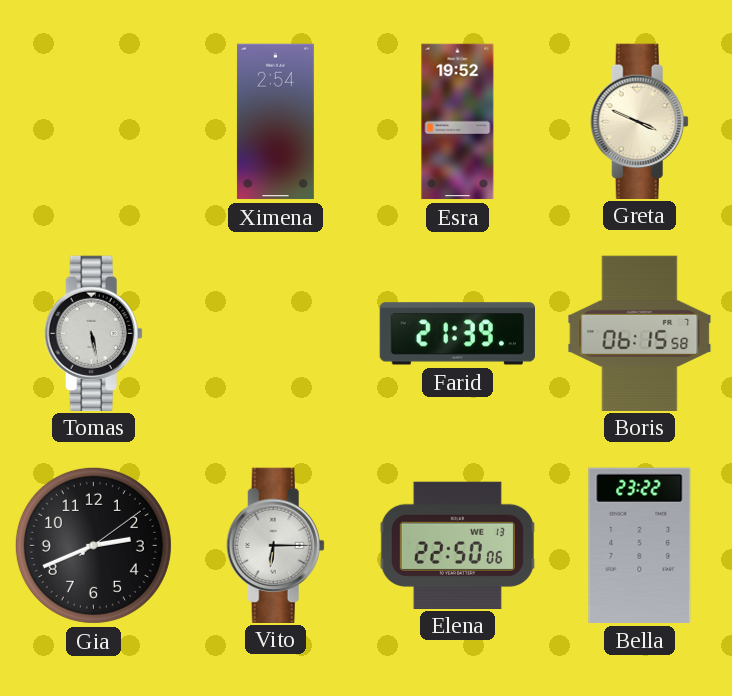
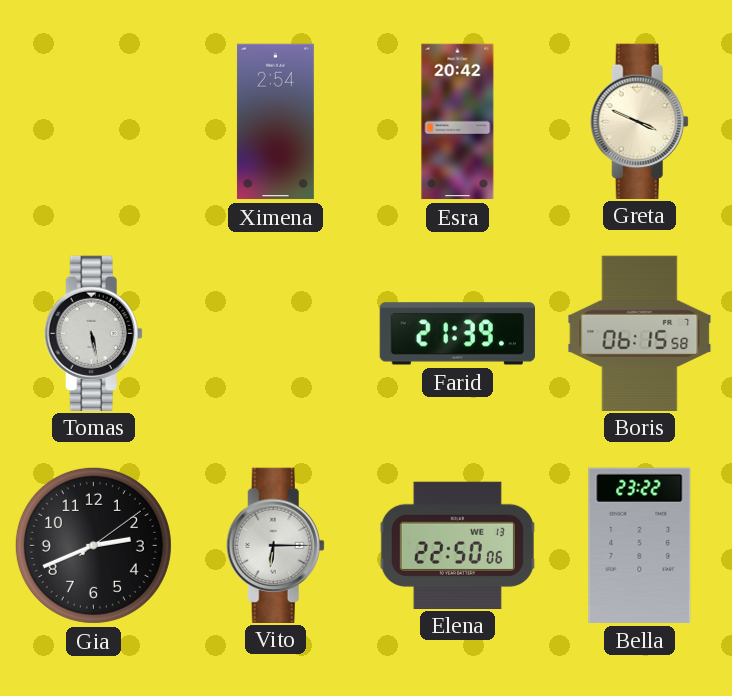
Esra: 19:52 -> 20:42
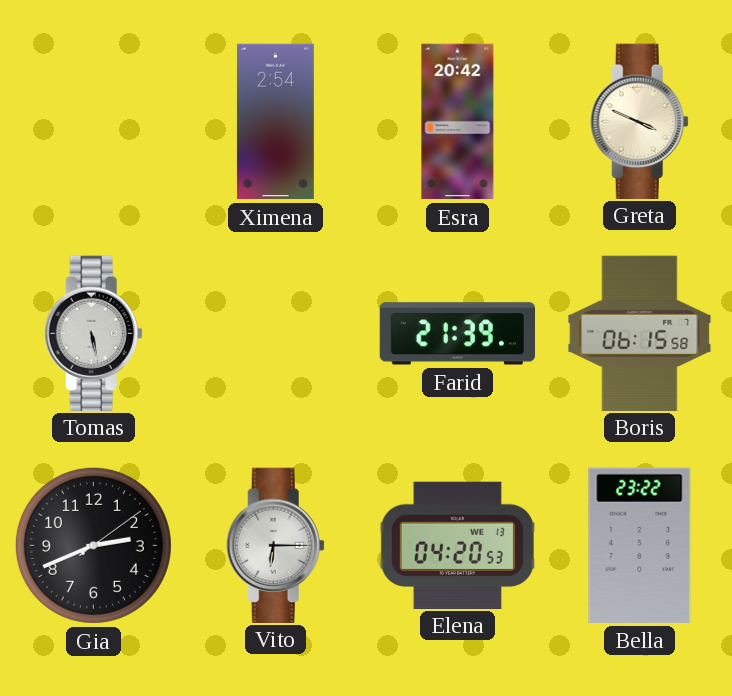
Elena: 22:50 -> 04:20
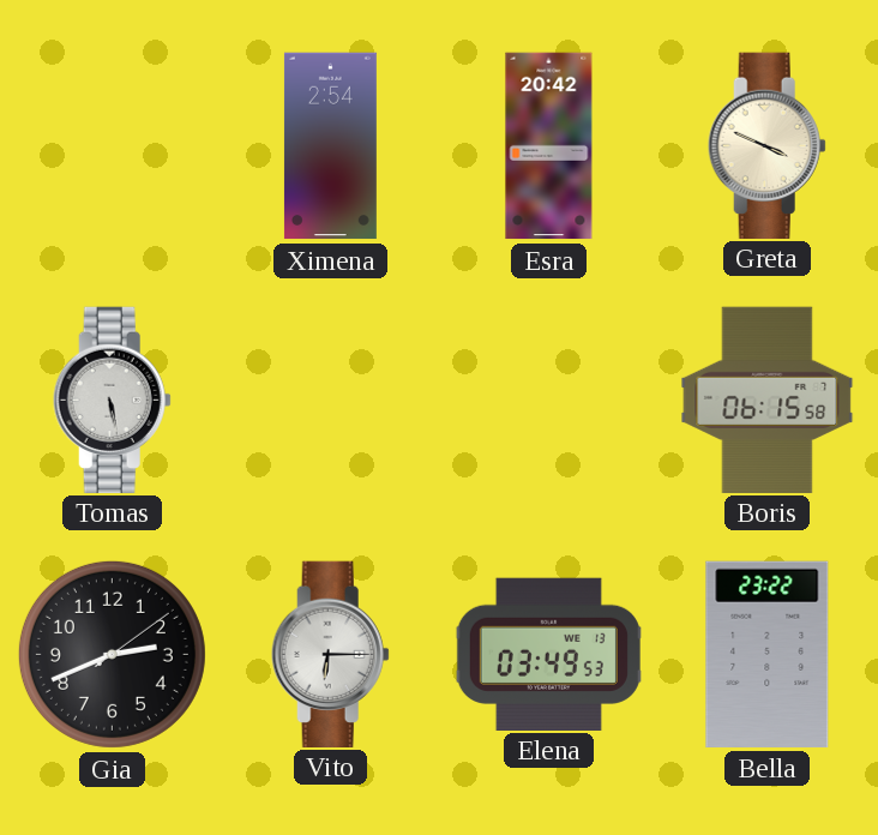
Farid: 21:39 -> none
Elena: 04:20 -> 03:49
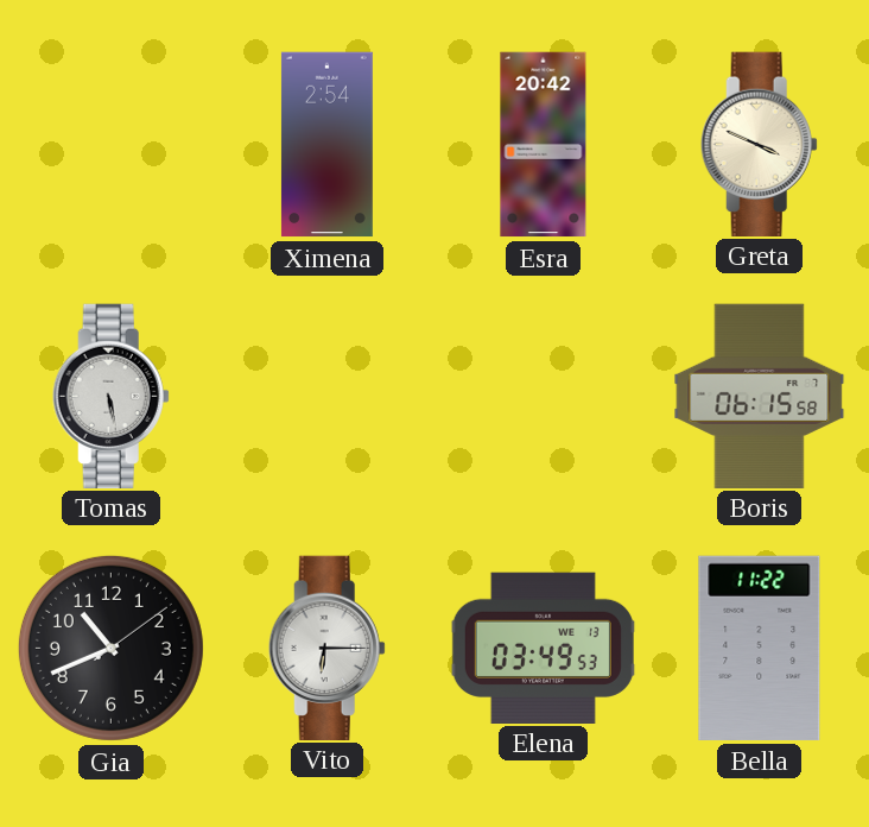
Gia: 2:41 -> 10:41
Bella: 23:22 -> 11:22
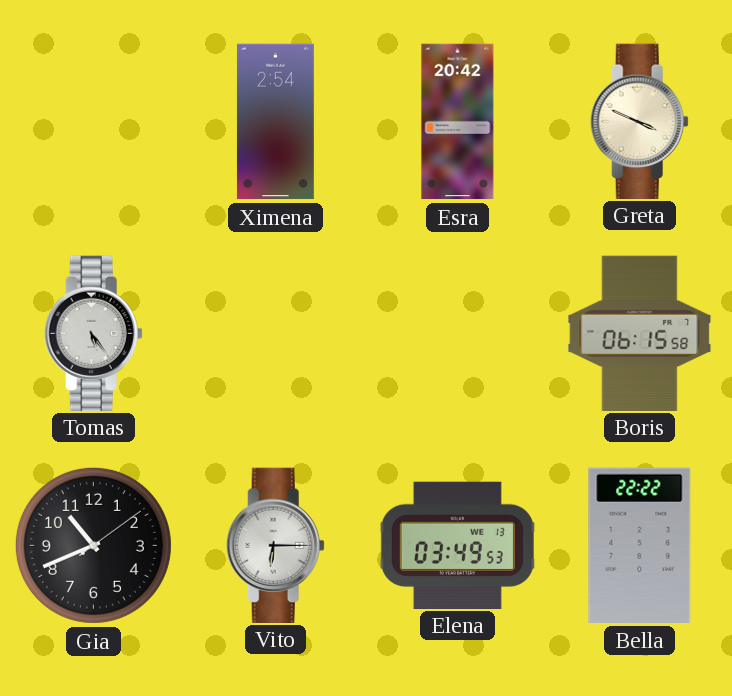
Tomas: 5:28 -> 5:24
Bella: 11:22 -> 22:22
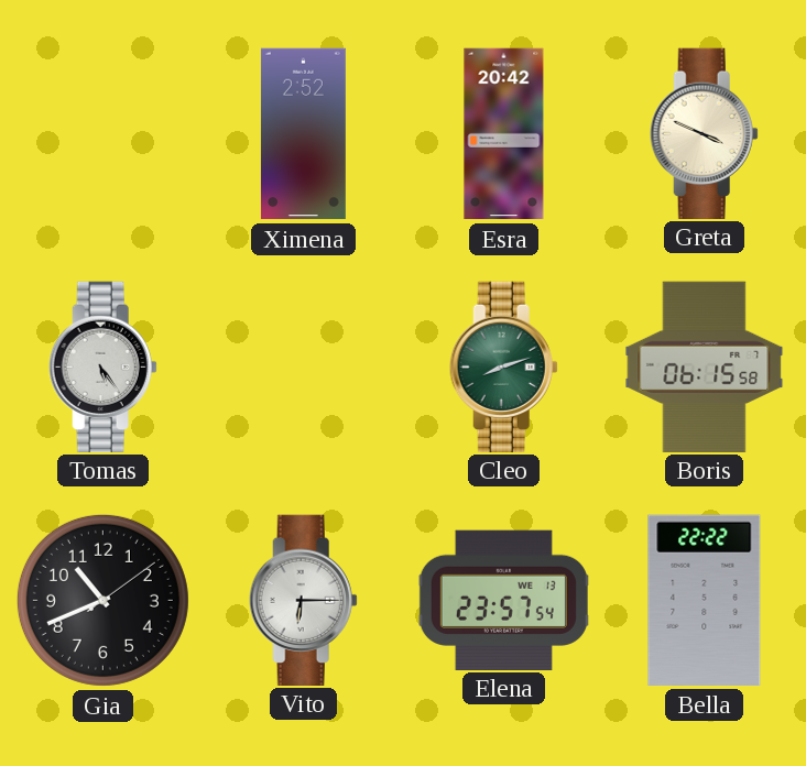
Ximena: 2:54 -> 2:52
Cleo: none -> 8:12
Elena: 03:49 -> 23:57
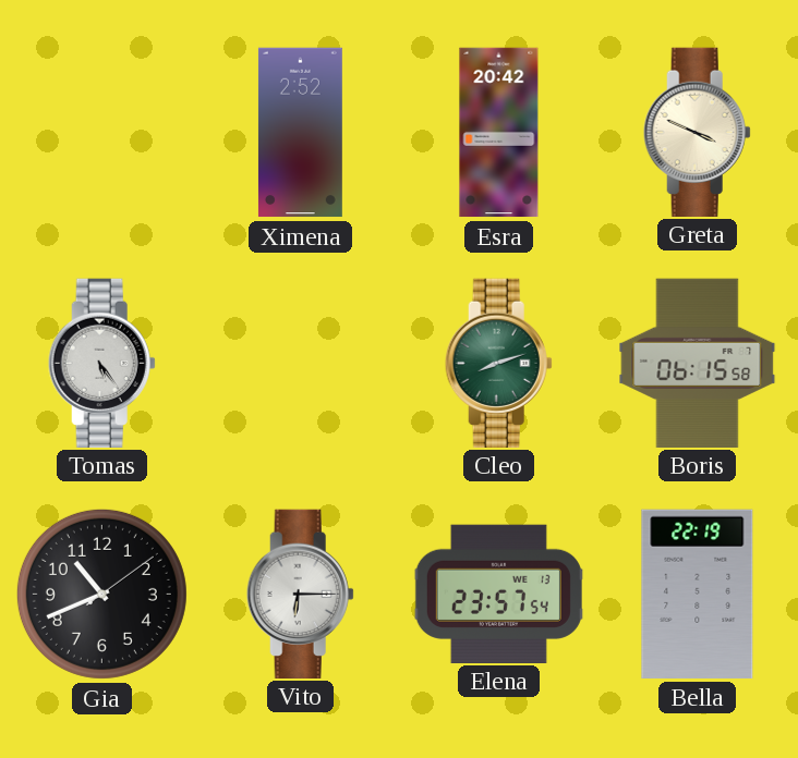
Bella: 22:22 -> 22:19
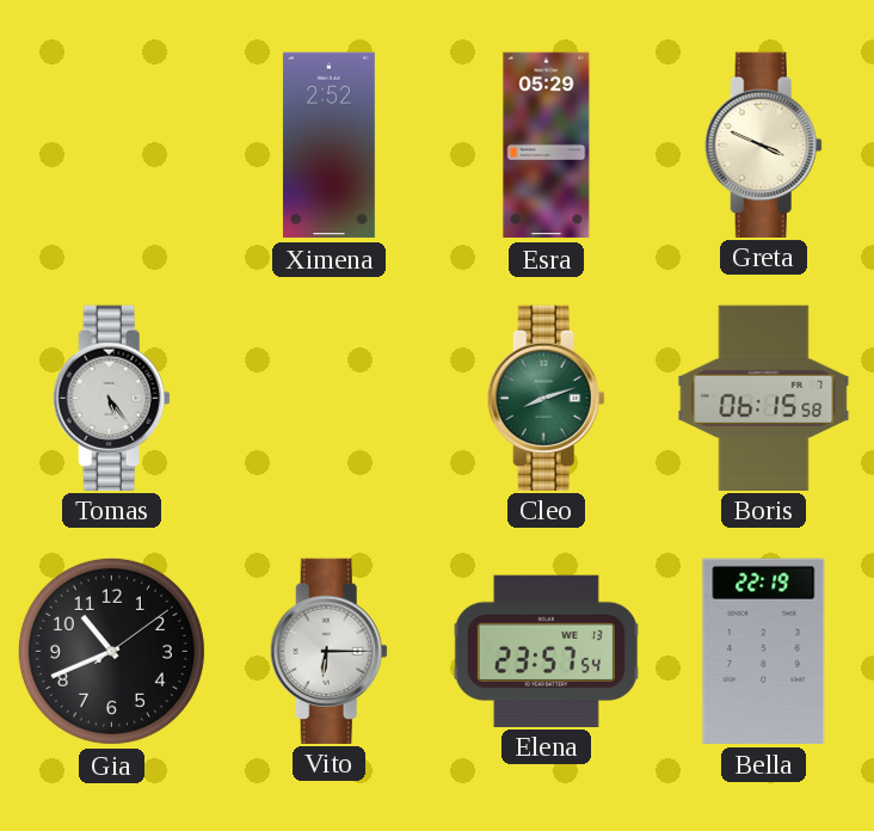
Esra: 20:42 -> 05:29
